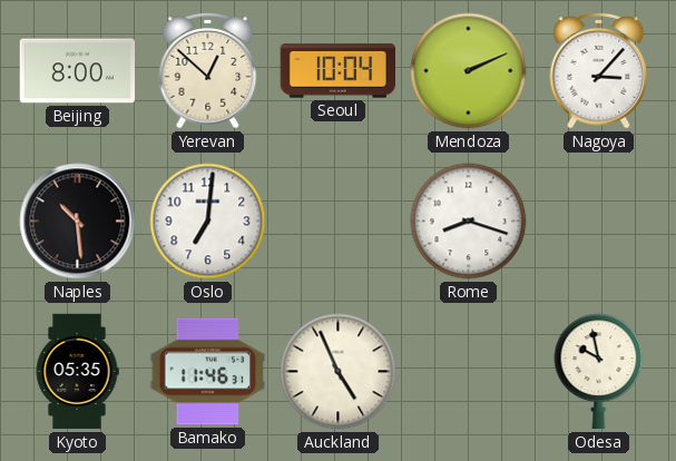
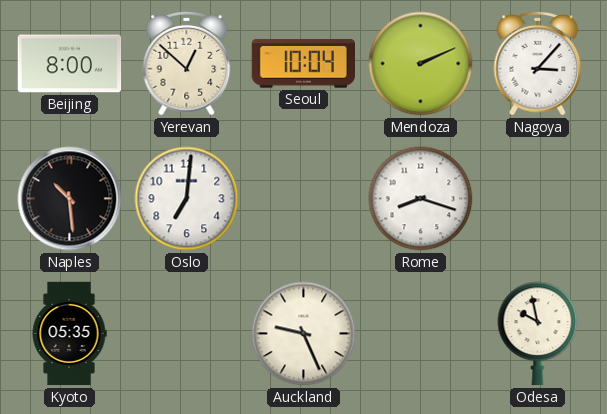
Bamako: 11:46 -> none
Auckland: 4:56 -> 9:26
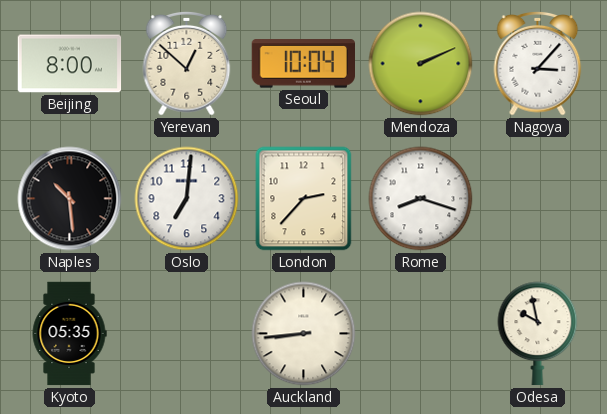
London: none -> 2:37
Auckland: 9:26 -> 8:44
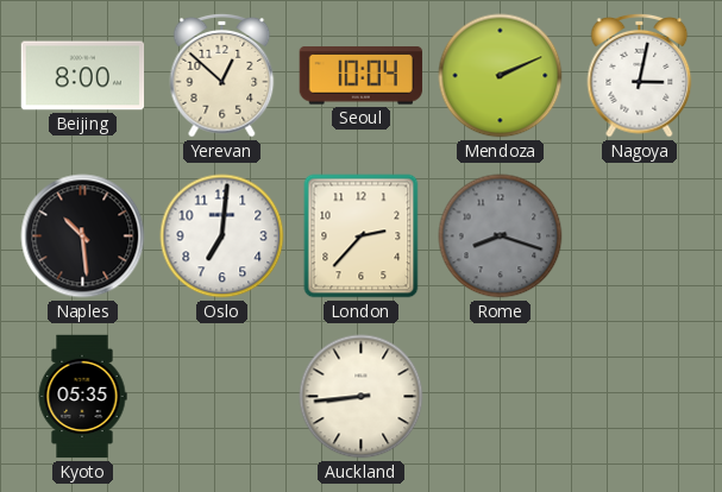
Nagoya: 3:07 -> 3:02
Rome dial: white -> grey
Odesa: 9:58 -> none
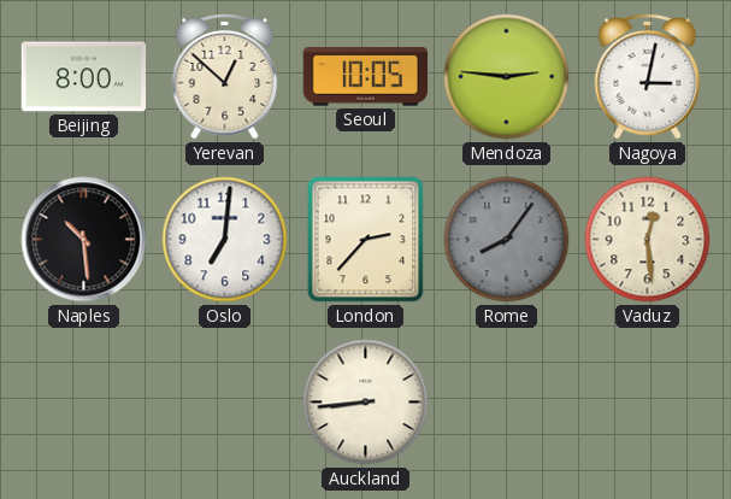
Seoul: 10:04 -> 10:05
Mendoza: 2:11 -> 2:46
Rome: 8:18 -> 8:06
Vaduz: none -> 12:29
Kyoto: 05:35 -> none
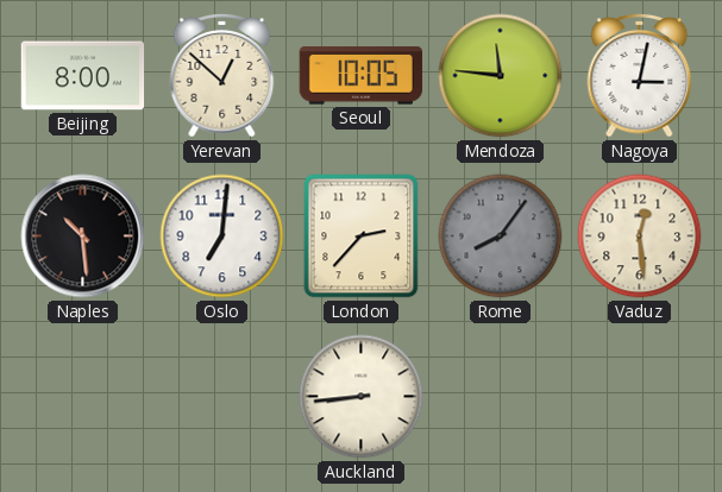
Mendoza: 2:46 -> 11:46
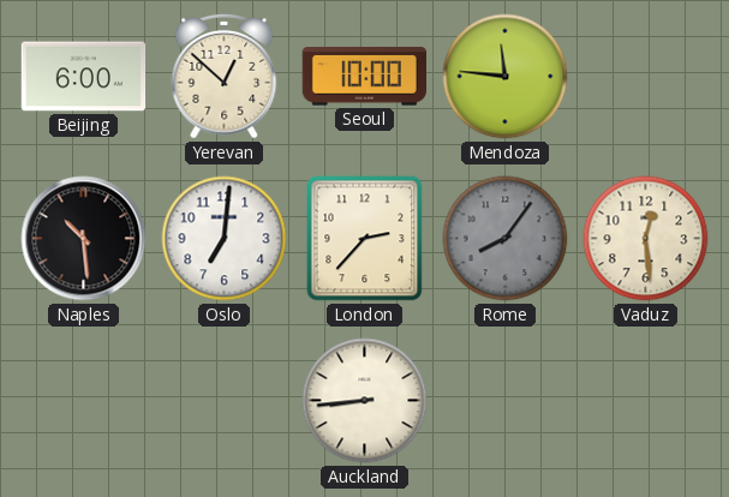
Beijing: 8:00 -> 6:00
Seoul: 10:05 -> 10:00
Nagoya: 3:02 -> none
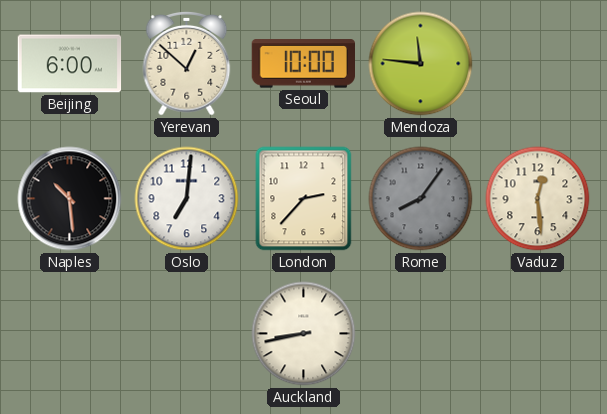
Auckland: 8:44 -> 8:43
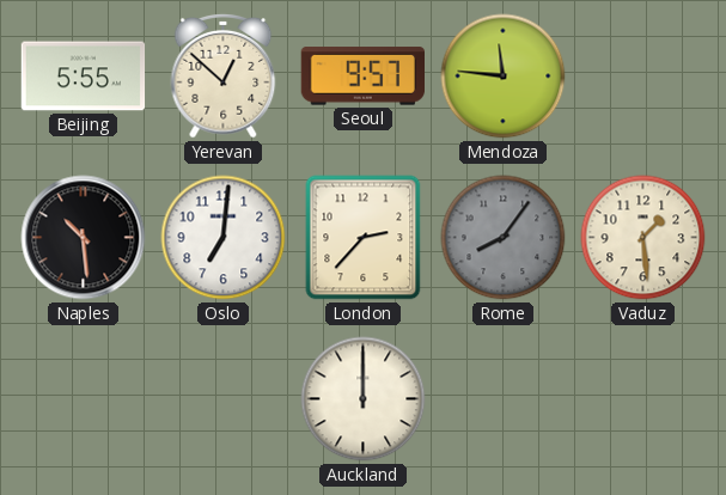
Beijing: 6:00 -> 5:55
Seoul: 10:00 -> 9:57
Vaduz: 12:29 -> 1:29
Auckland: 8:43 -> 12:00
